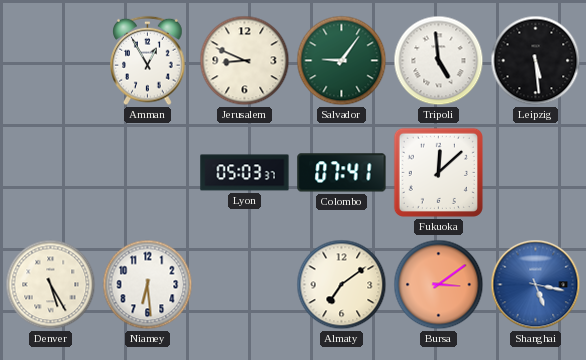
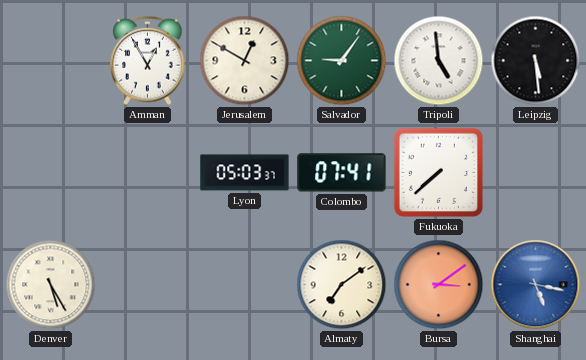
Jerusalem: 8:49 -> 12:50
Fukuoka: 12:08 -> 7:38
Niamey: 6:29 -> none
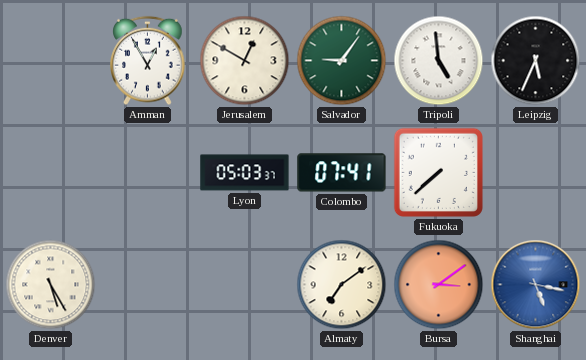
Leipzig: 5:29 -> 5:34
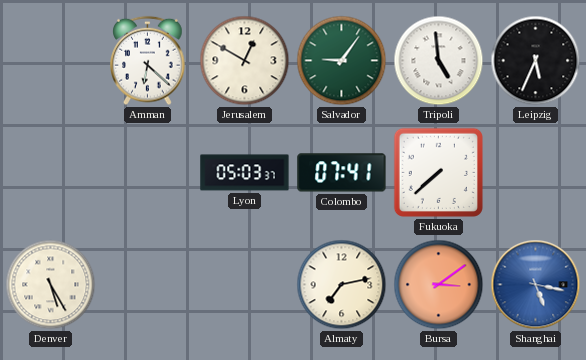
Amman: 12:55 -> 6:22
Almaty: 7:09 -> 7:13
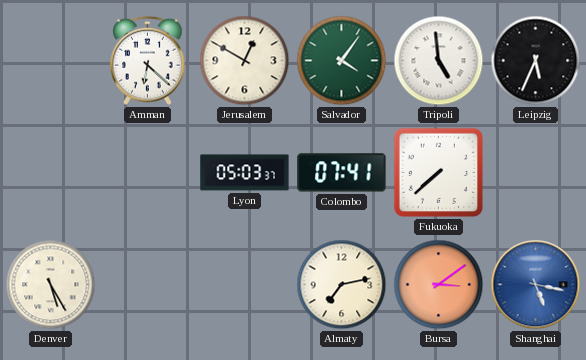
Salvador: 9:06 -> 4:06
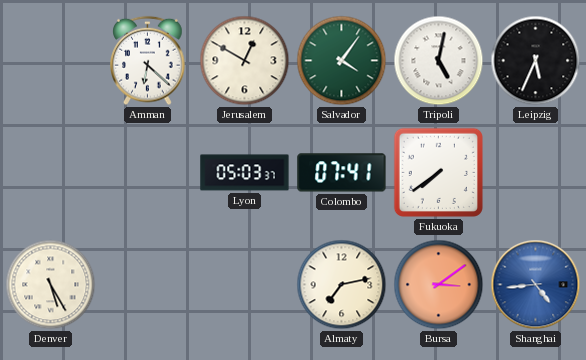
Tripoli: 4:59 -> 5:02
Fukuoka: 7:38 -> 7:39
Shanghai: 5:17 -> 4:44
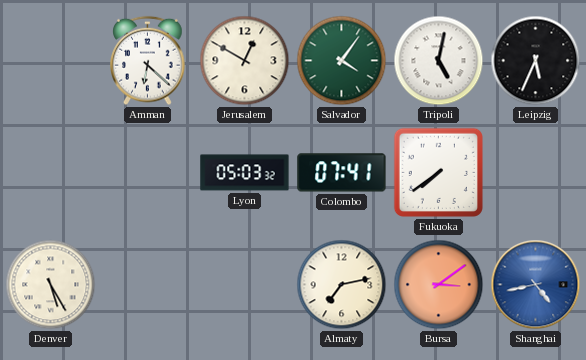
Lyon: 05:03:37 -> 05:03:32
Shanghai: 4:44 -> 4:43
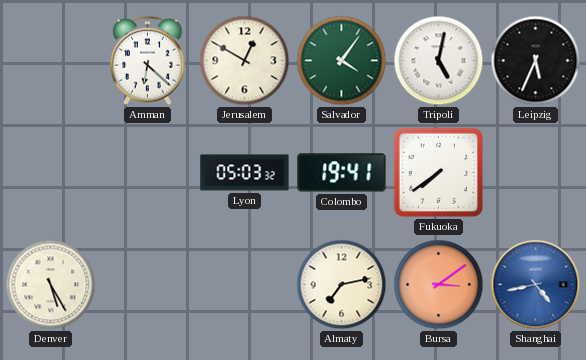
Colombo: 07:41 -> 19:41
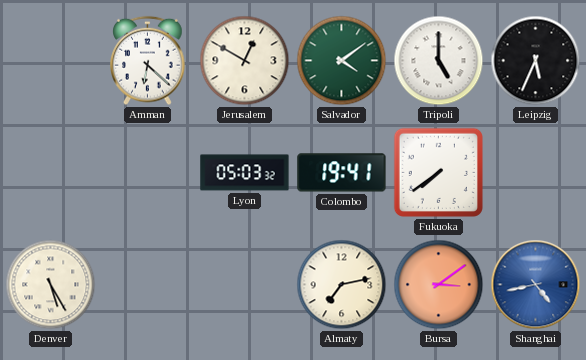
Salvador: 4:06 -> 4:09
Tripoli: 5:02 -> 5:00
